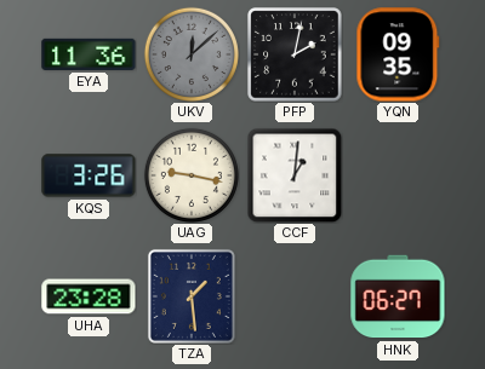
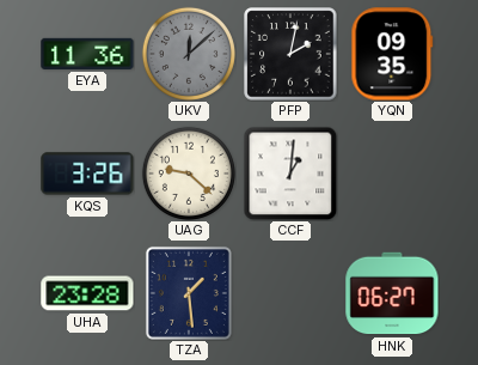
UAG: 9:17 -> 9:22
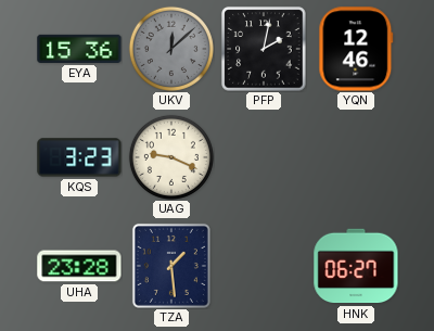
EYA: 11:36 -> 15:36
YQN: 09:35 -> 12:46
KQS: 3:26 -> 3:23
UAG: 9:22 -> 9:19
CCF: 1:01 -> none
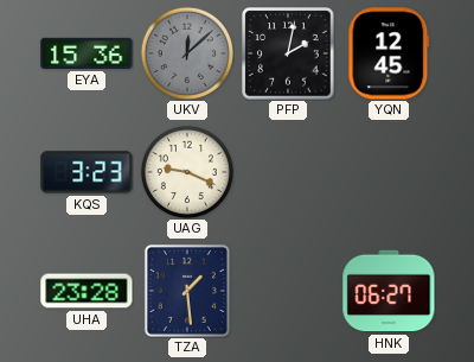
YQN: 12:46 -> 12:45
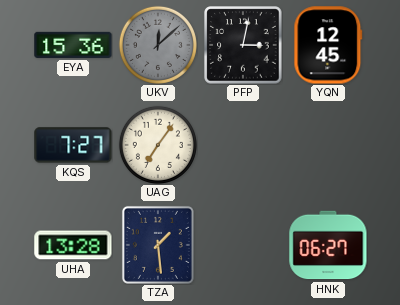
PFP: 2:02 -> 3:02
KQS: 3:23 -> 7:27
UAG: 9:19 -> 7:06
UHA: 23:28 -> 13:28
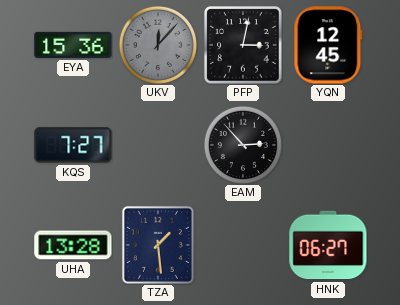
UKV: 12:08 -> 12:07
UAG: 7:06 -> none
EAM: none -> 2:53
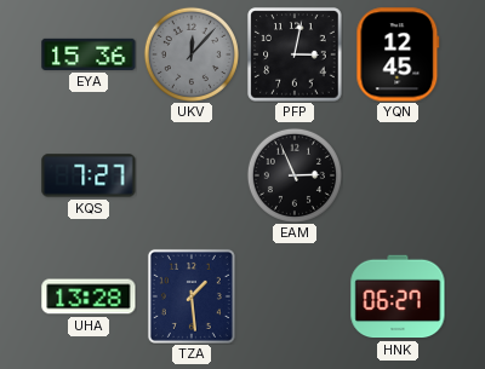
EAM: 2:53 -> 2:56
